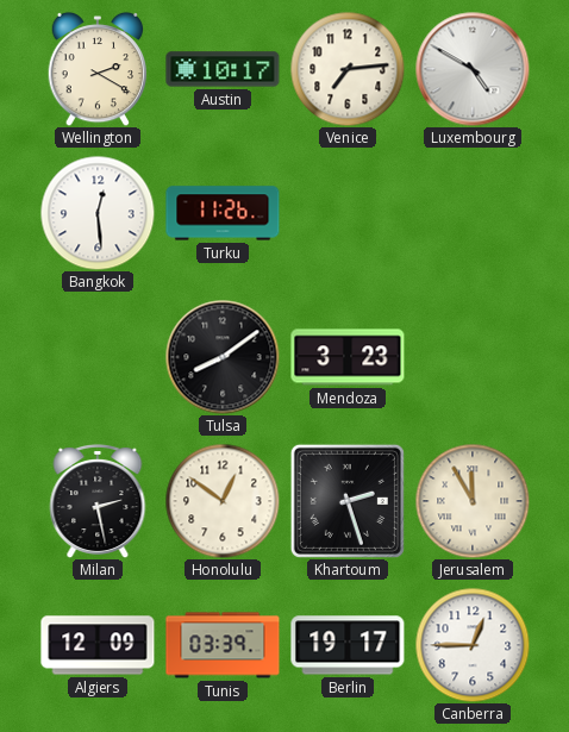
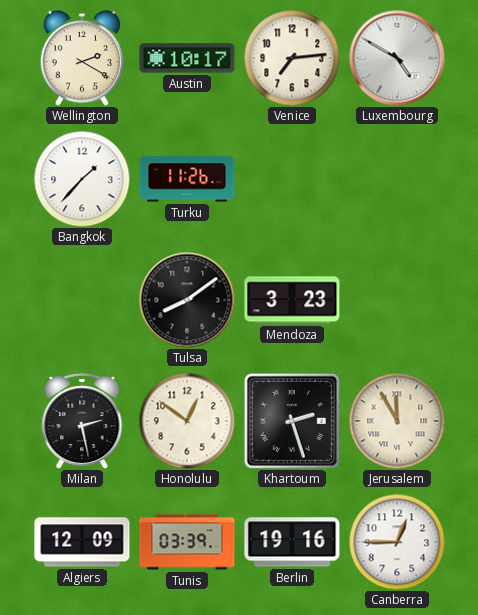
Bangkok: 12:29 -> 1:37
Berlin: 19:17 -> 19:16
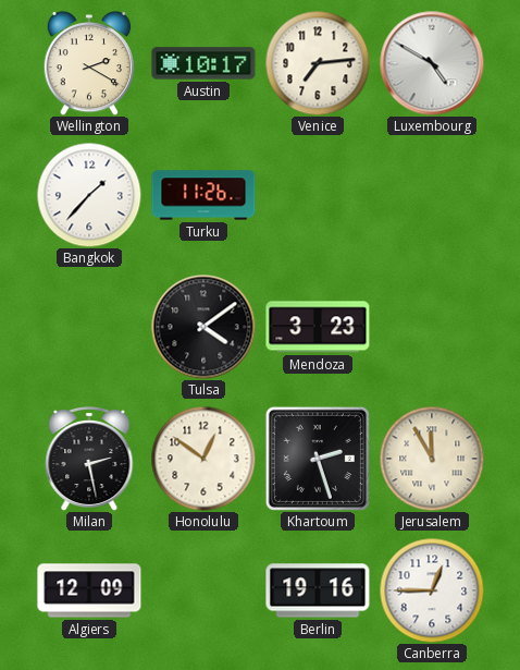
Tulsa: 8:09 -> 4:09
Tunis: 03:39 -> none
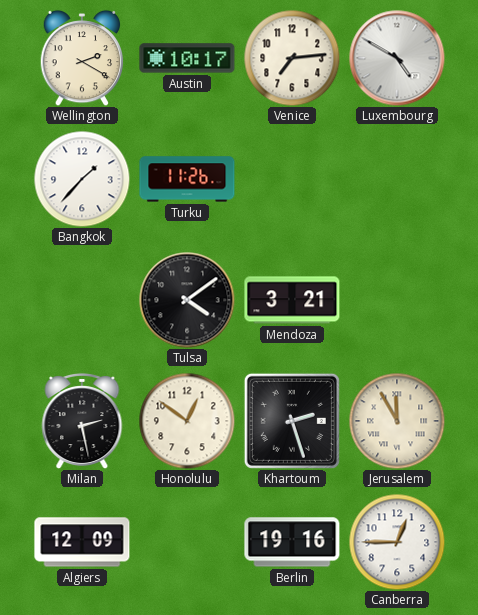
Mendoza: 3:23 -> 3:21
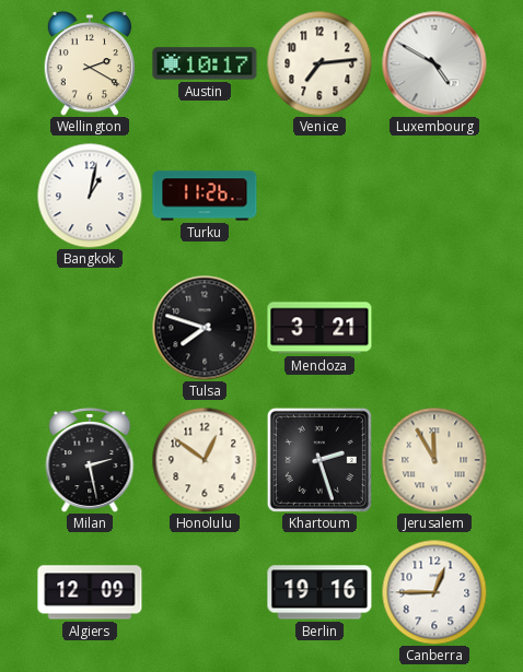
Bangkok: 1:37 -> 1:02
Tulsa: 4:09 -> 7:48
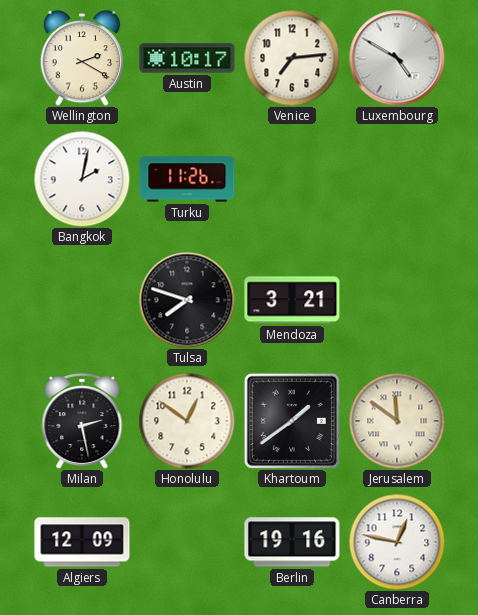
Bangkok: 1:02 -> 2:02
Khartoum: 2:27 -> 1:39
Jerusalem: 11:55 -> 11:51
Canberra: 12:45 -> 12:47
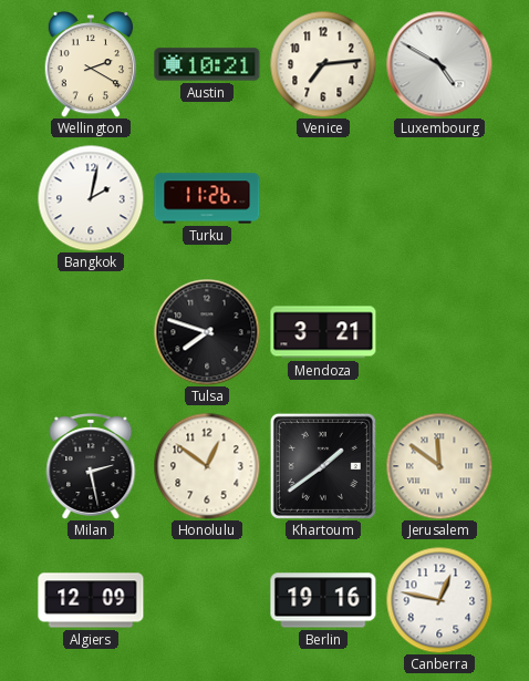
Austin: 10:17 -> 10:21
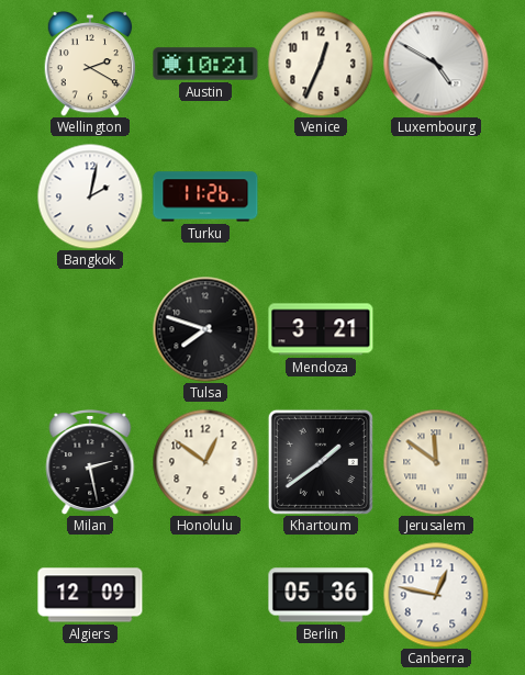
Venice: 7:14 -> 12:34
Berlin: 19:16 -> 05:36
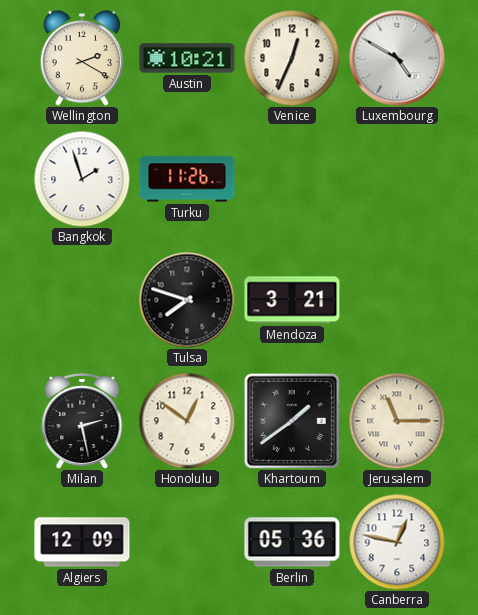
Bangkok: 2:02 -> 1:57
Jerusalem: 11:51 -> 11:15
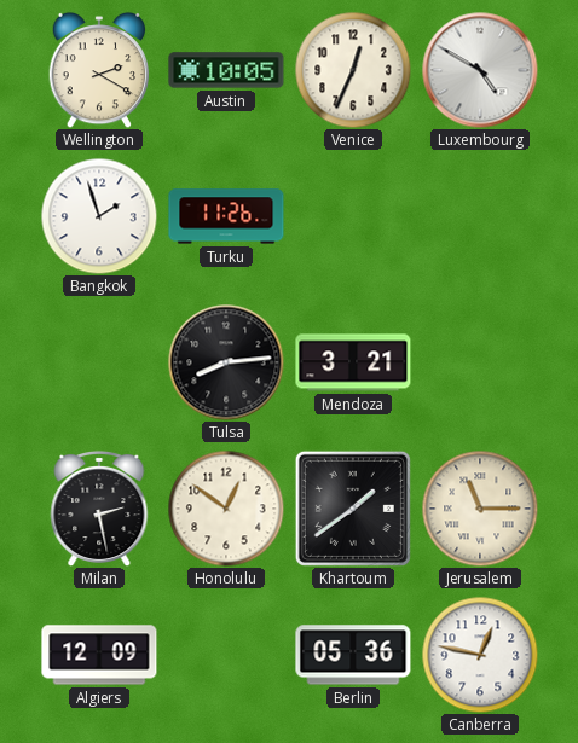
Austin: 10:21 -> 10:05
Tulsa: 7:48 -> 8:14
